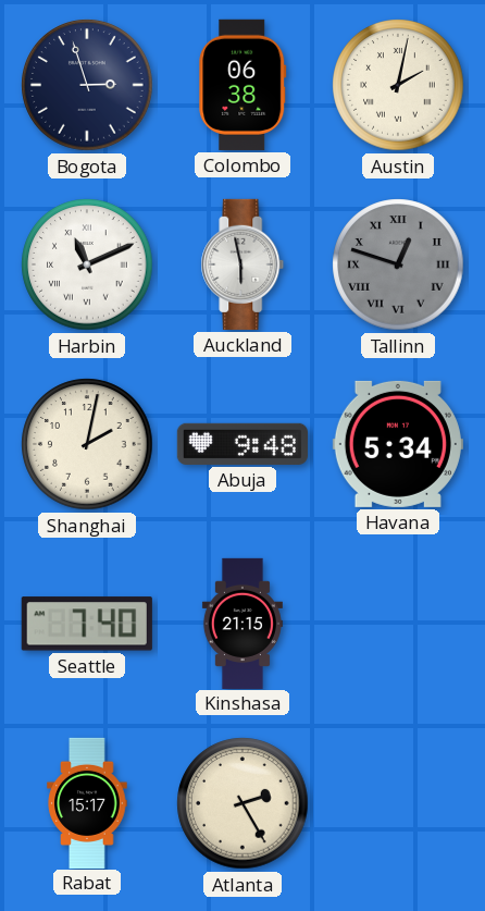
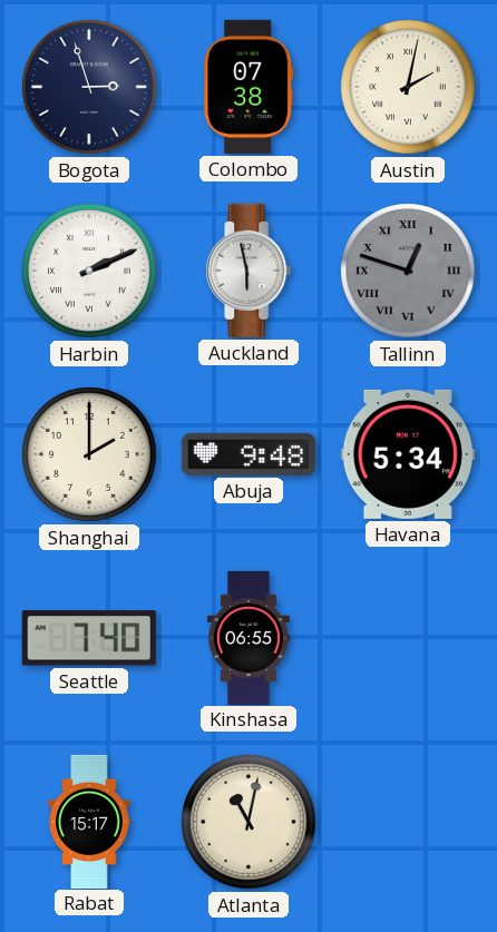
Colombo: 06:38 -> 07:38
Harbin: 11:11 -> 2:11
Shanghai: 2:02 -> 2:00
Kinshasa: 21:15 -> 06:55
Atlanta: 2:25 -> 11:02
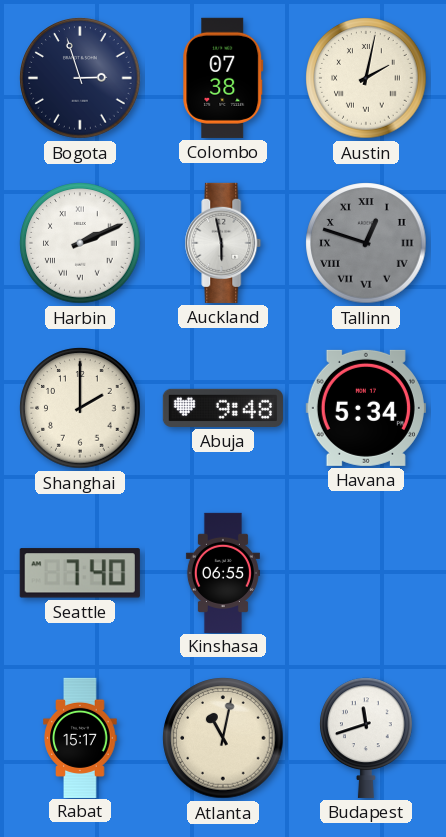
Budapest: none -> 11:42
